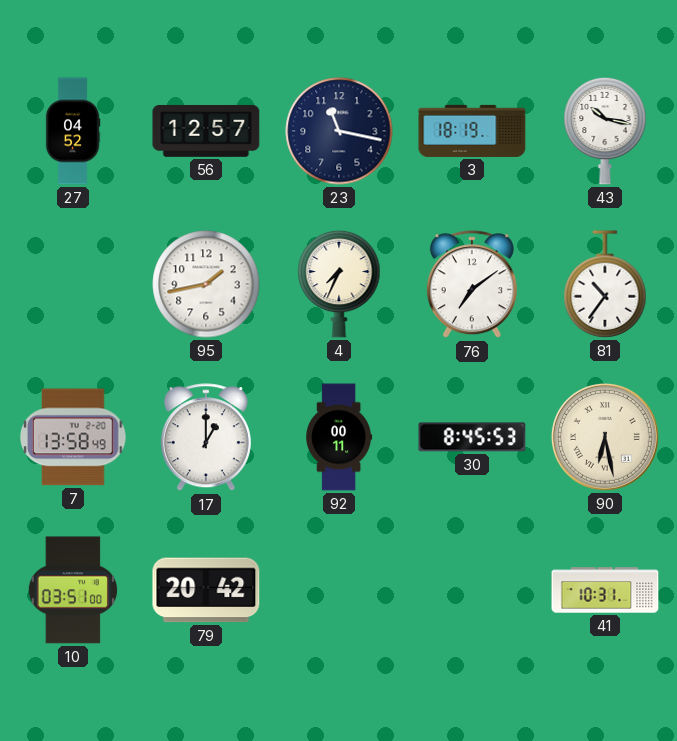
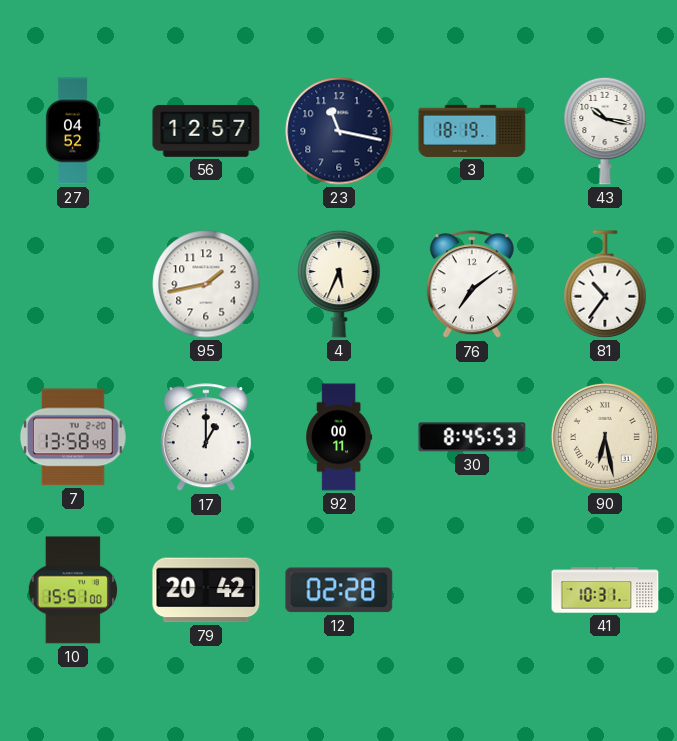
4: 7:34 -> 5:34
10: 03:51 -> 15:51
12: none -> 02:28
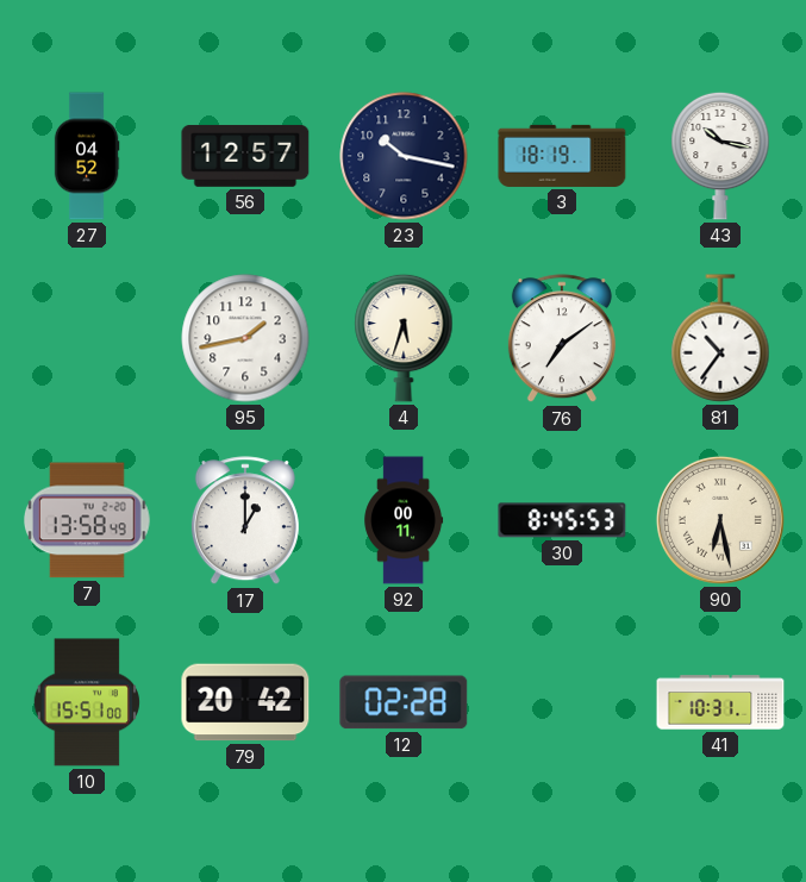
23: 11:17 -> 10:17
4: 5:34 -> 5:33
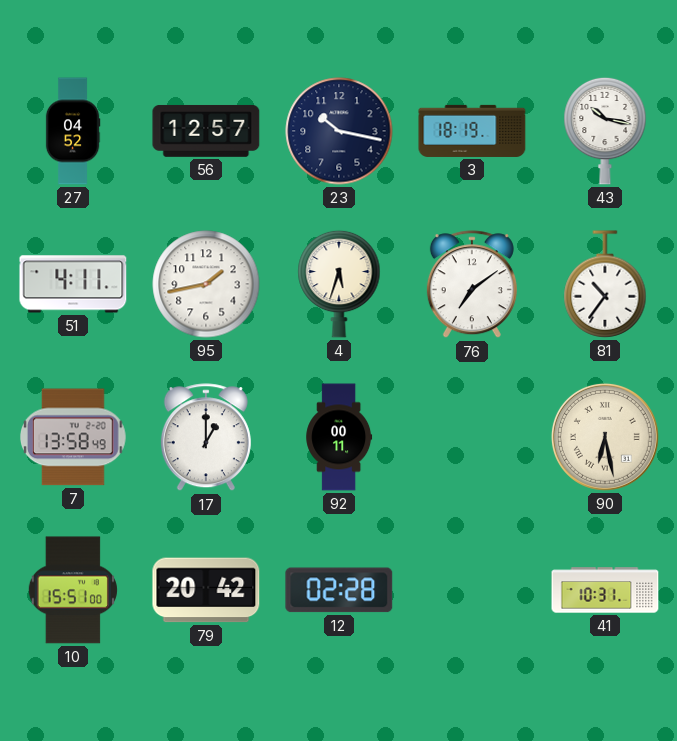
51: none -> 4:11
30: 8:45 -> none
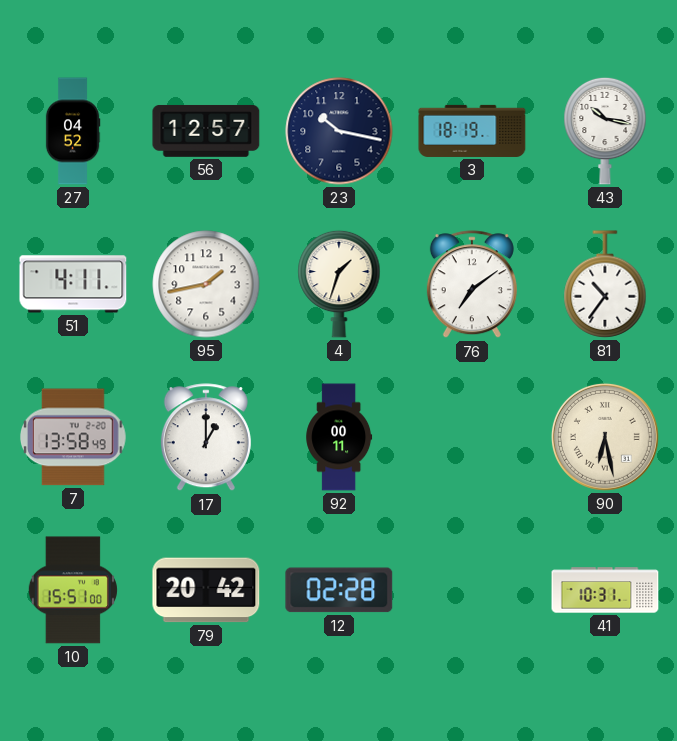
4: 5:33 -> 1:33
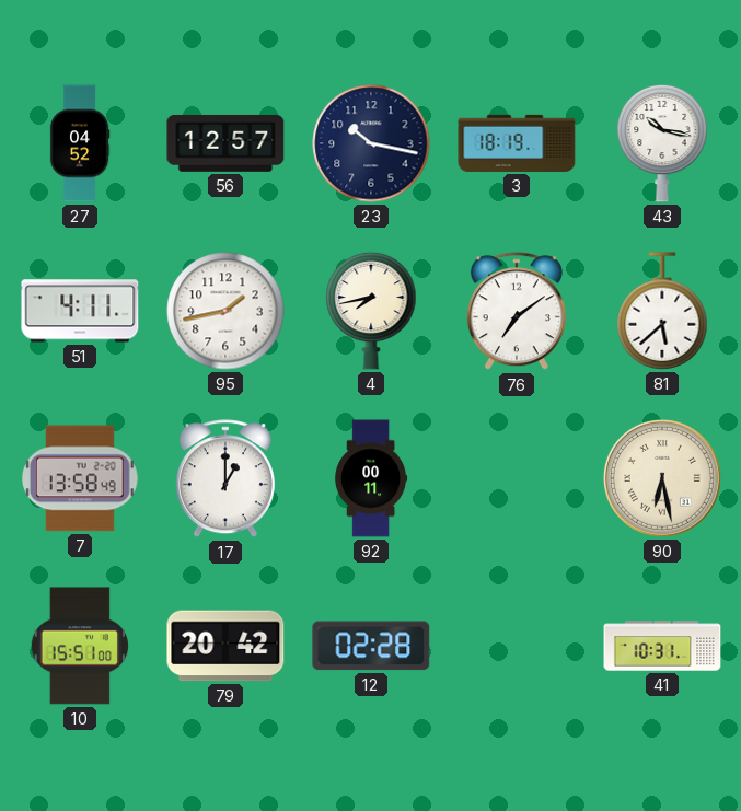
4: 1:33 -> 7:43
81: 10:36 -> 5:38
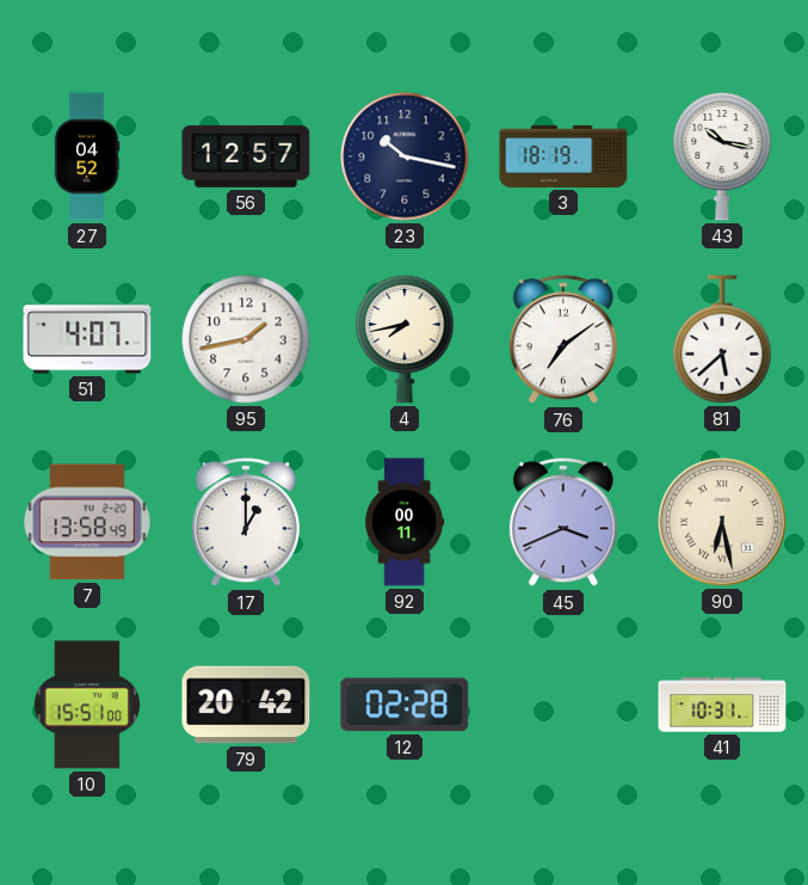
51: 4:11 -> 4:07
45: none -> 3:41
